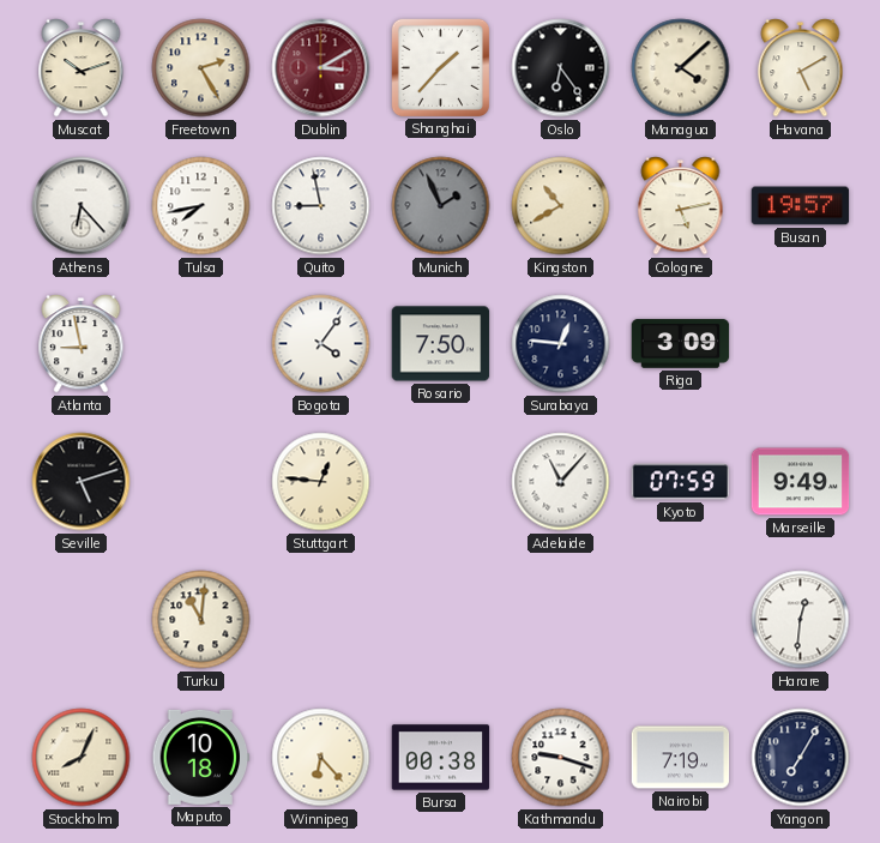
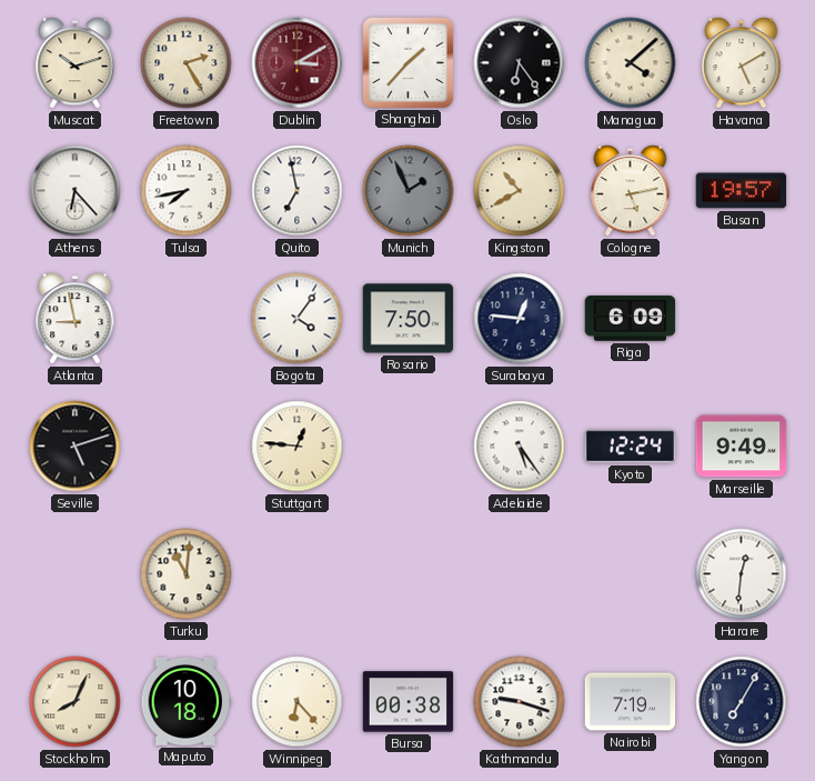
Quito: 8:58 -> 6:58
Riga: 3:09 -> 6:09
Adelaide: 11:07 -> 5:24
Kyoto: 07:59 -> 12:24
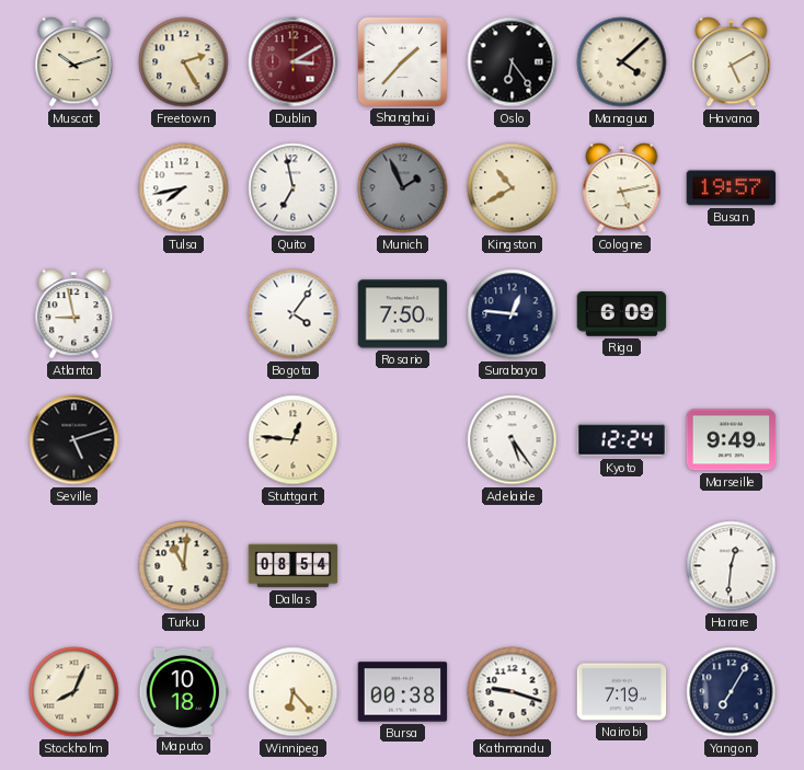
Athens: 6:23 -> none
Dallas: none -> 08:54
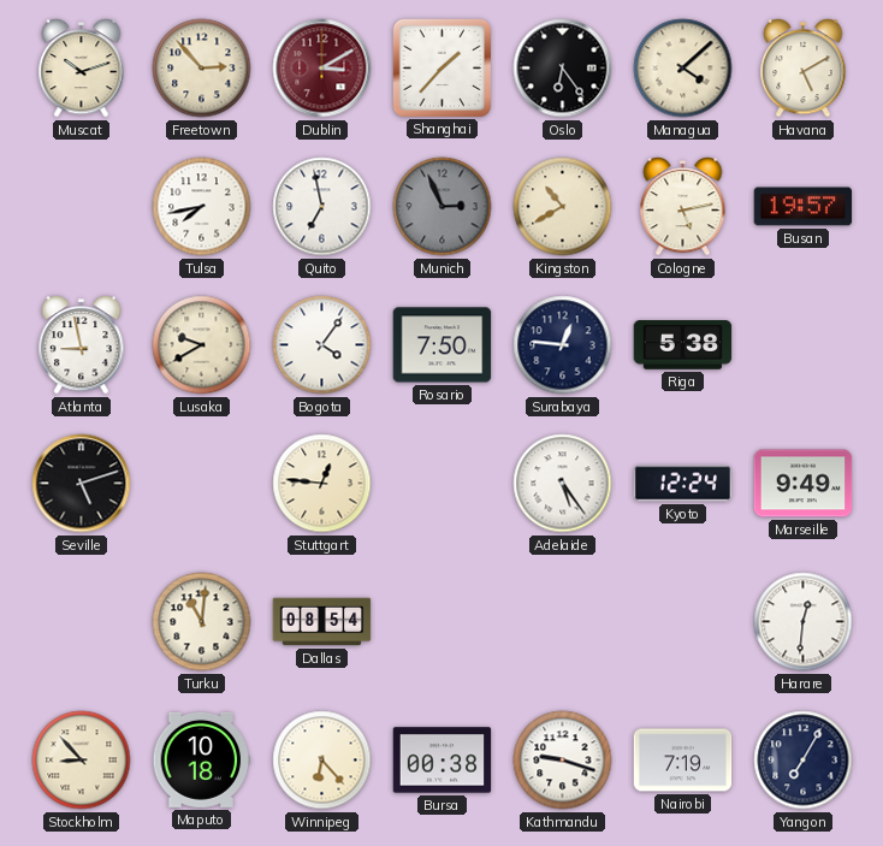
Freetown: 2:25 -> 2:53
Munich: 1:56 -> 2:56
Lusaka: none -> 9:40
Riga: 6:09 -> 5:38
Stockholm: 8:04 -> 8:53
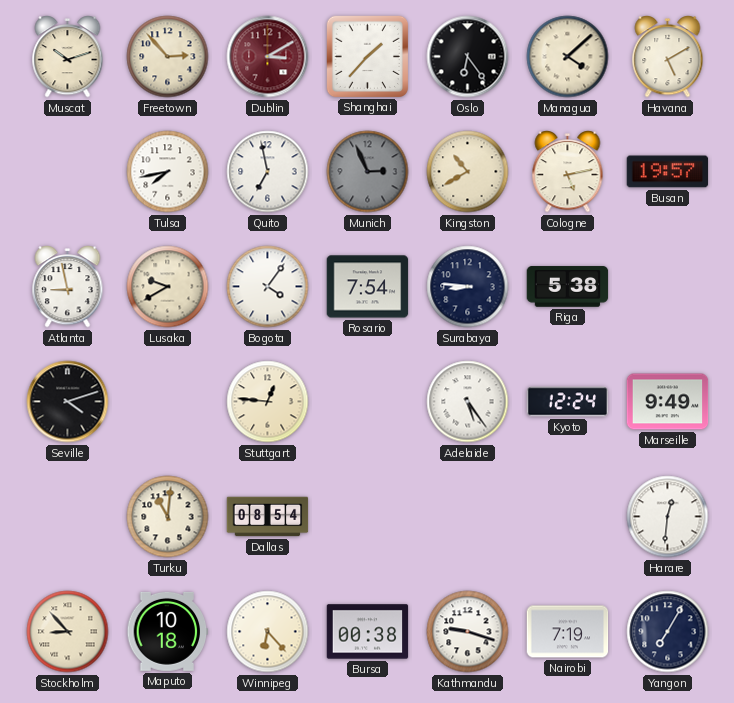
Rosario: 7:50 -> 7:54
Surabaya: 12:46 -> 8:46
Seville: 5:12 -> 4:12
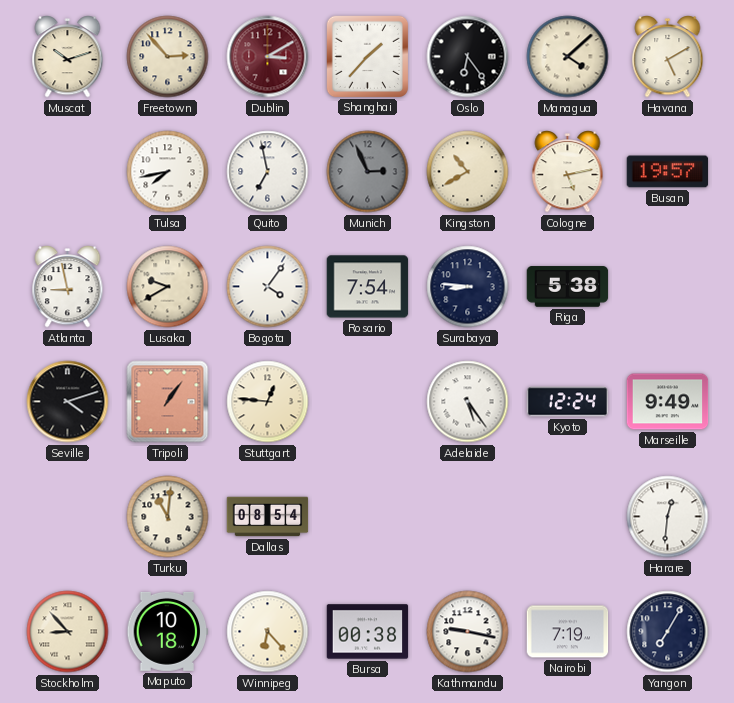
Tripoli: none -> 1:06
Kathmandu: 9:18 -> 9:17
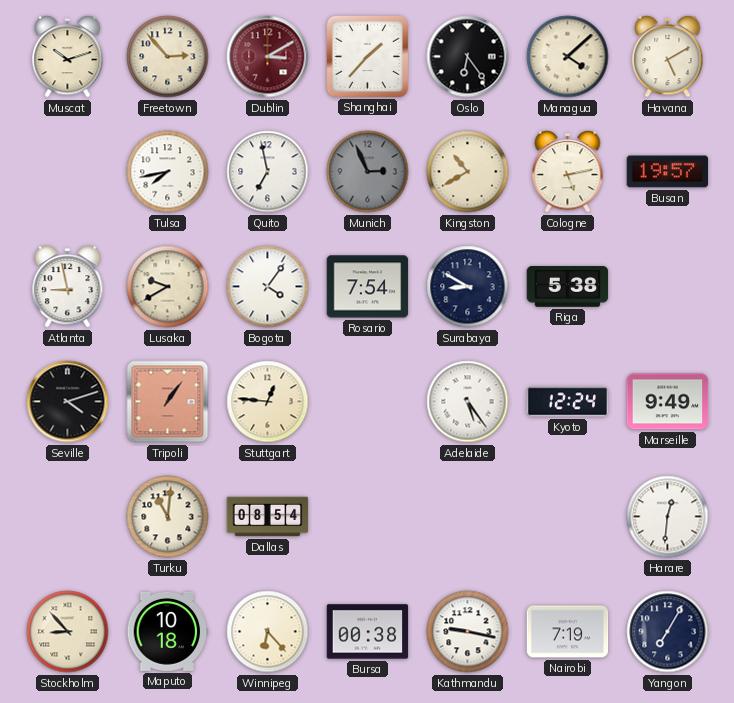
Surabaya: 8:46 -> 8:50
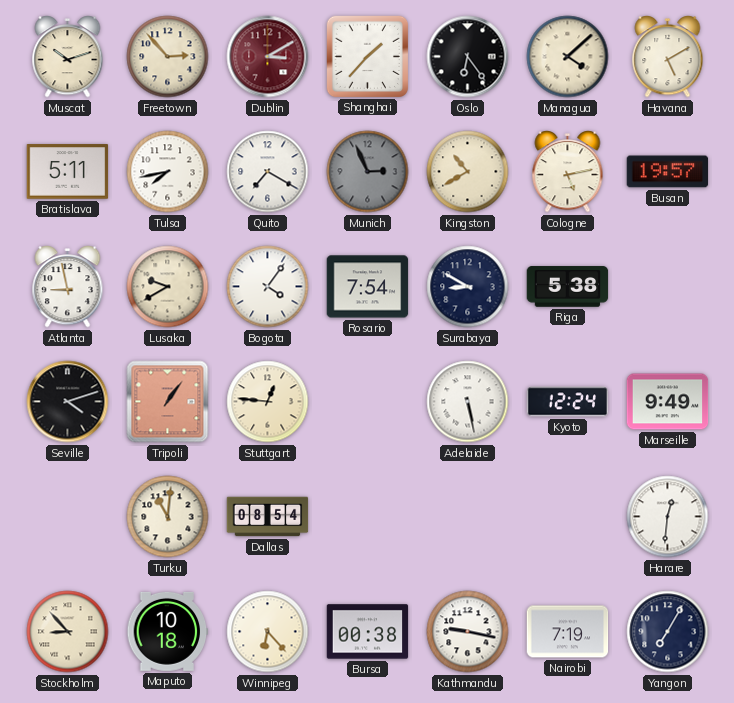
Bratislava: none -> 5:11
Quito: 6:58 -> 7:20
Adelaide: 5:24 -> 5:28
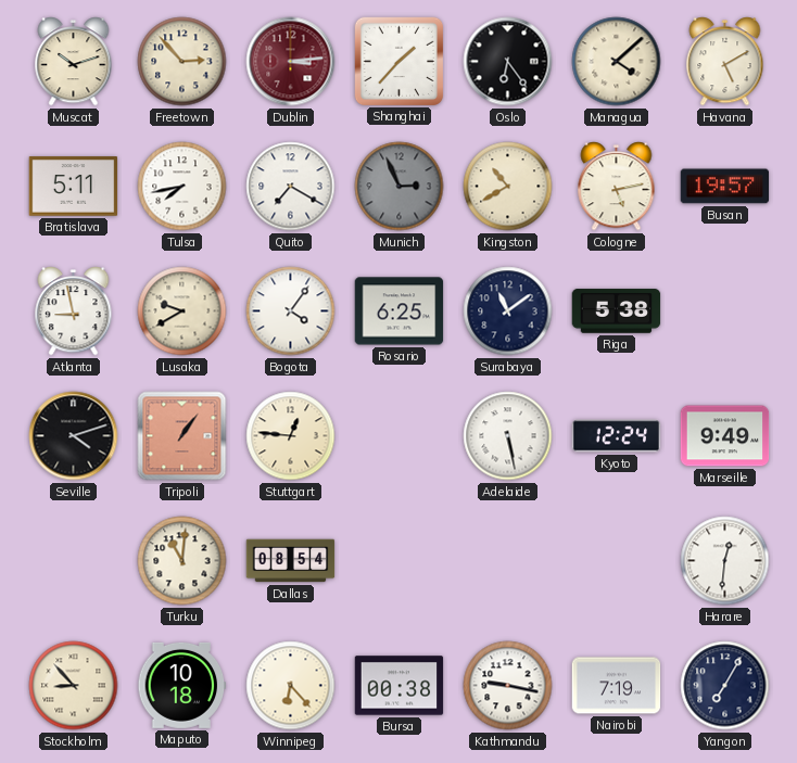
Dublin: 3:10 -> 3:14
Rosario: 7:54 -> 6:25
Surabaya: 8:50 -> 11:09
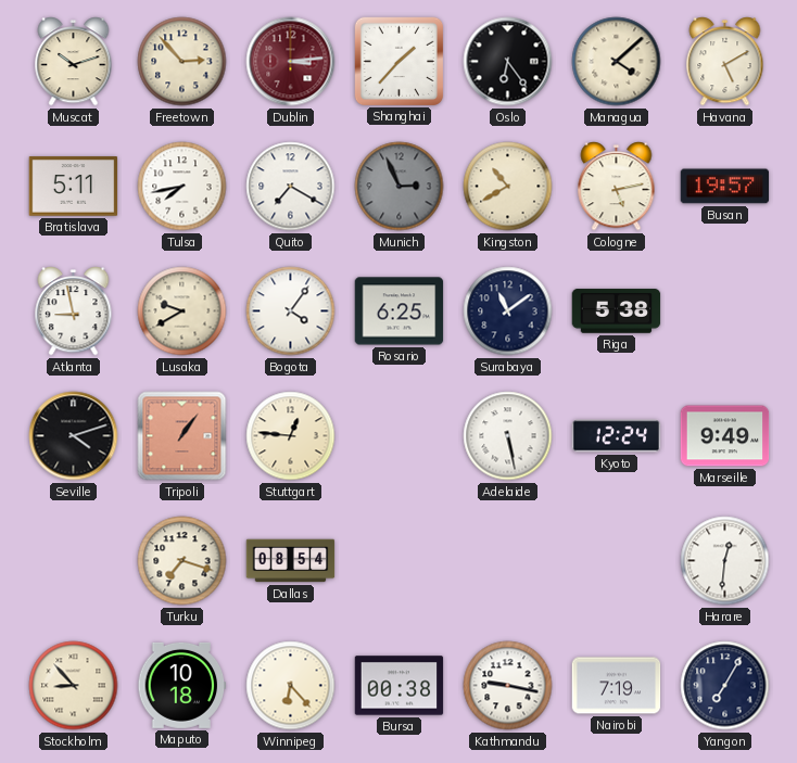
Turku: 11:01 -> 7:18
